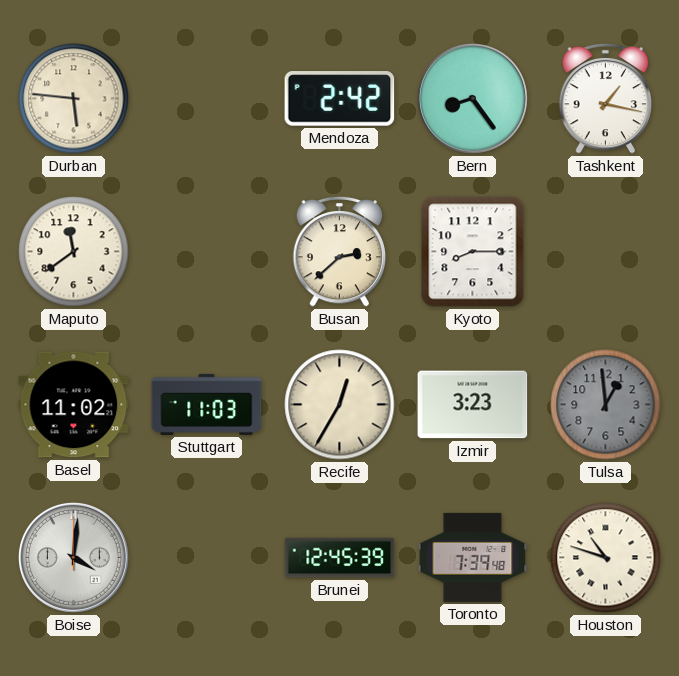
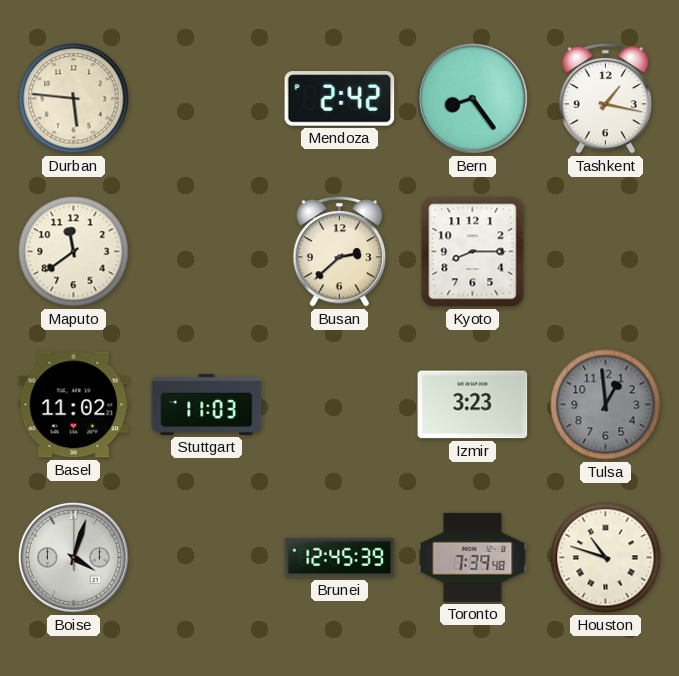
Recife: 12:35 -> none
Boise: 4:01 -> 4:03
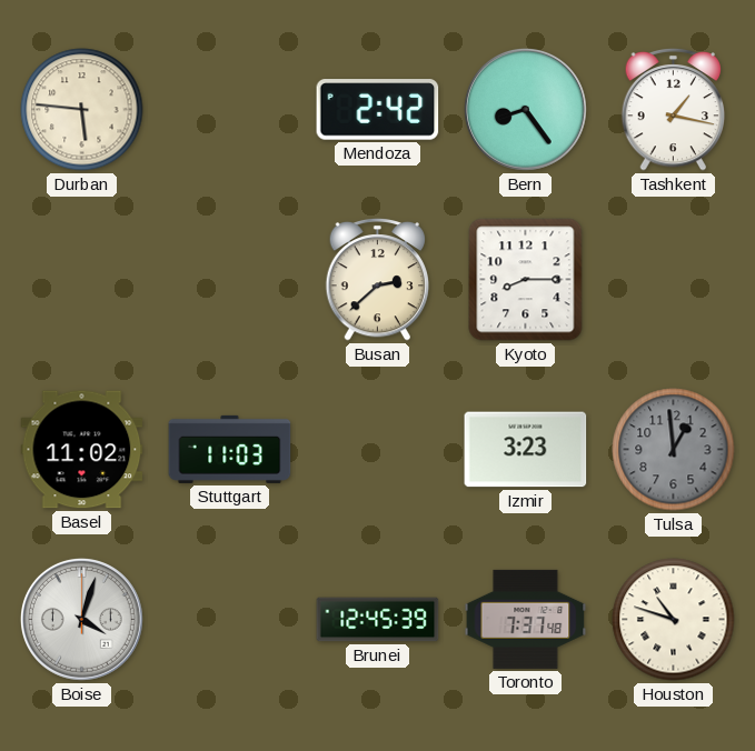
Maputo: 11:39 -> none
Toronto: 7:39 -> 7:37
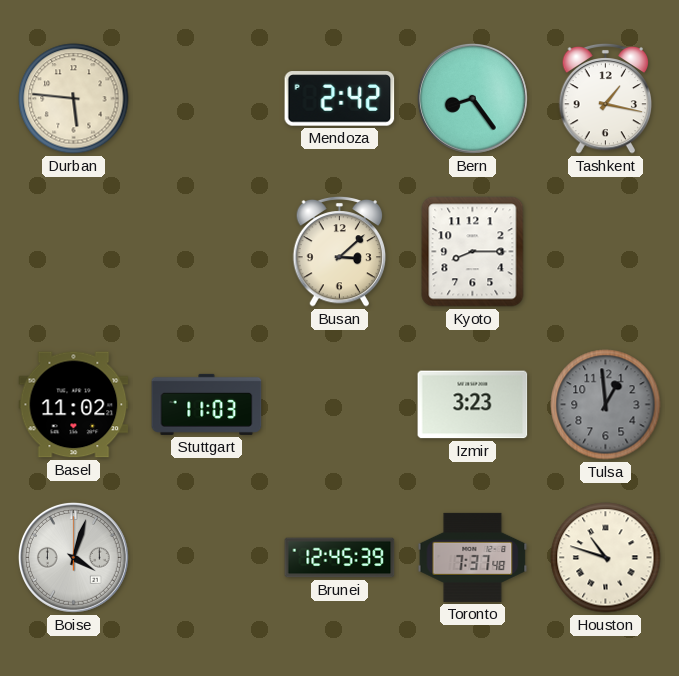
Busan: 2:38 -> 3:08
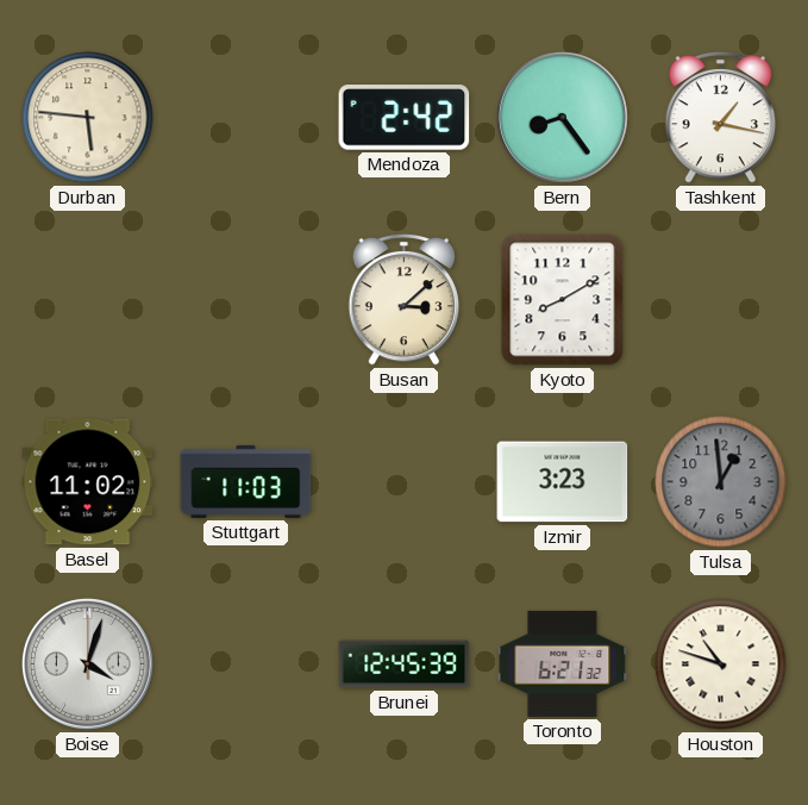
Kyoto: 8:15 -> 8:10
Toronto: 7:37 -> 6:21
